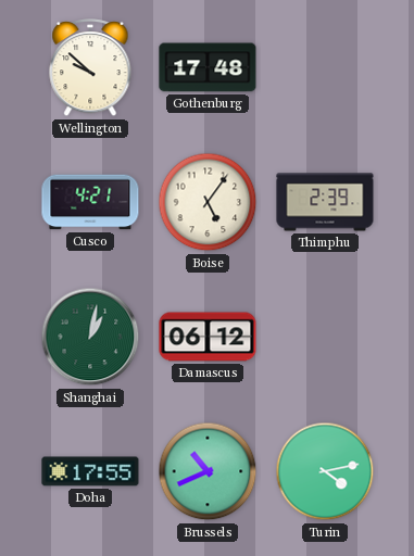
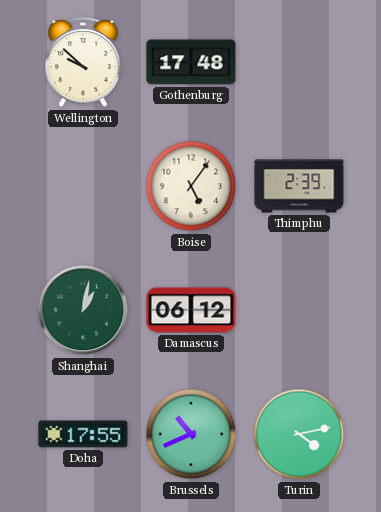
Cusco: 4:21 -> none
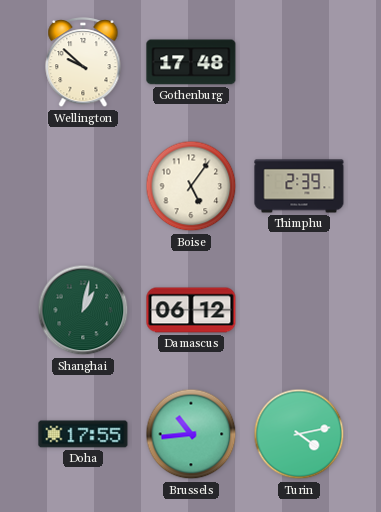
Brussels: 10:41 -> 10:44
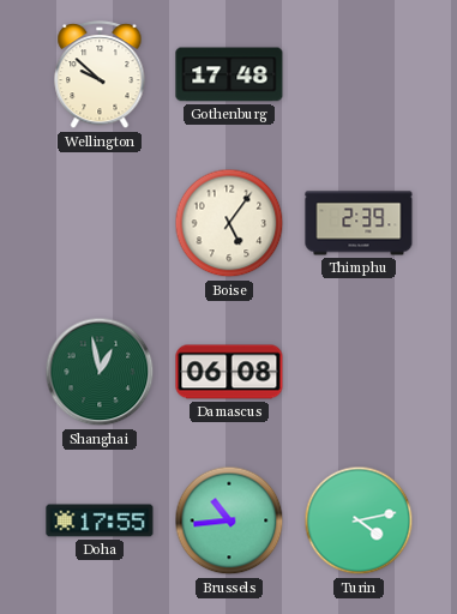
Shanghai: 1:02 -> 12:58
Damascus: 06:12 -> 06:08
